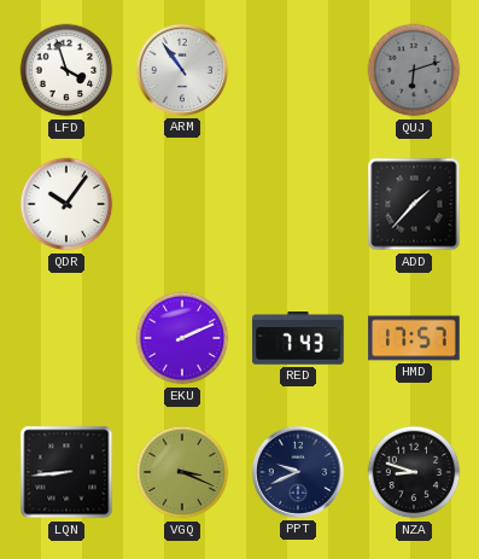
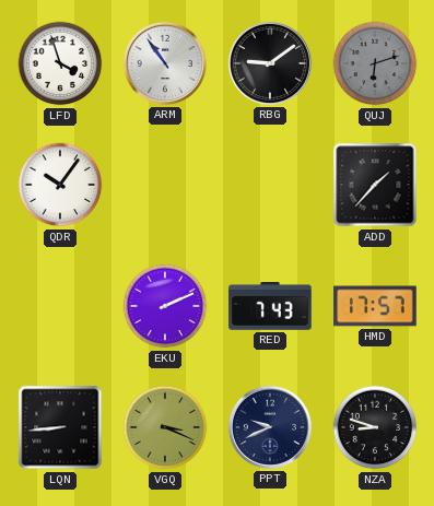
RBG: none -> 9:09
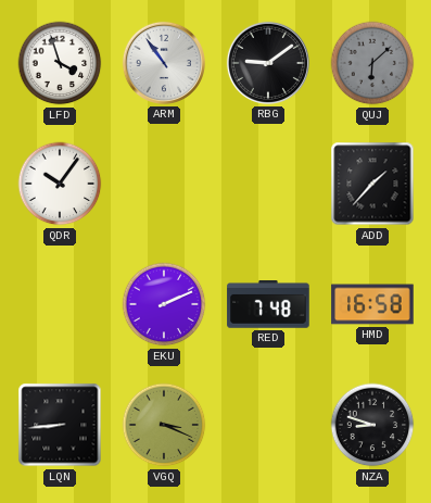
QUJ: 6:12 -> 6:08
RED: 7:43 -> 7:48
HMD: 17:57 -> 16:58
PPT: 9:41 -> none
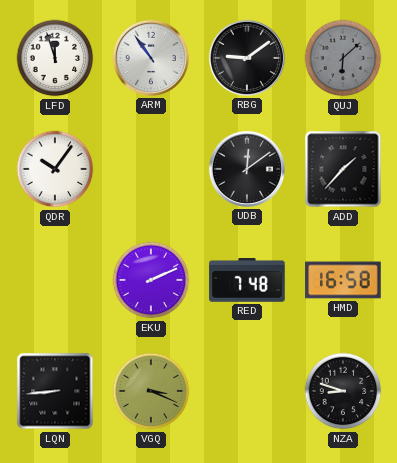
LFD: 3:57 -> 11:57
UDB: none -> 12:09
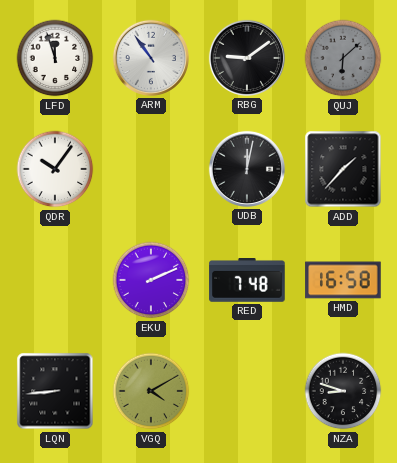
UDB: 12:09 -> 12:02
VGQ: 3:19 -> 4:10
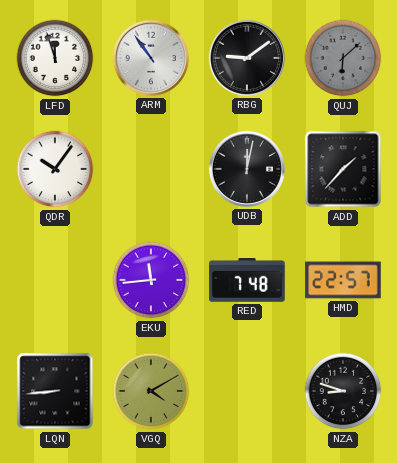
EKU: 2:11 -> 11:44
HMD: 16:58 -> 22:57
